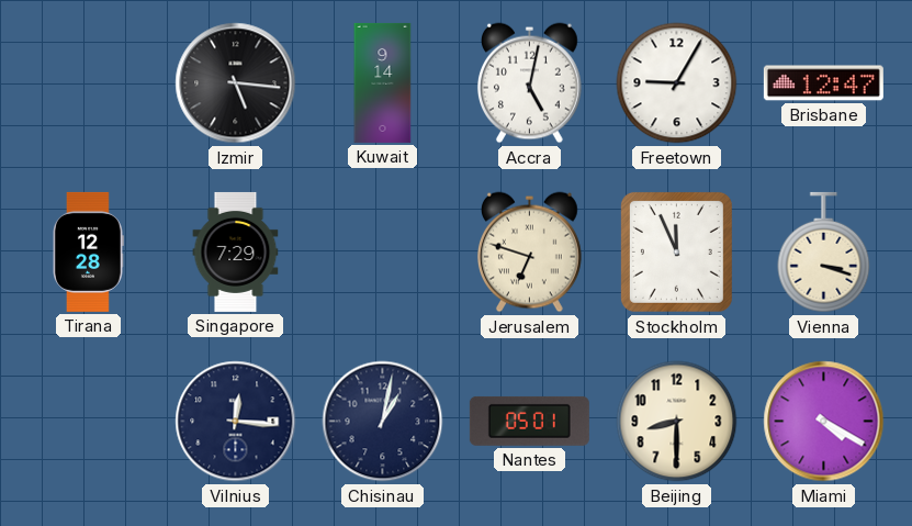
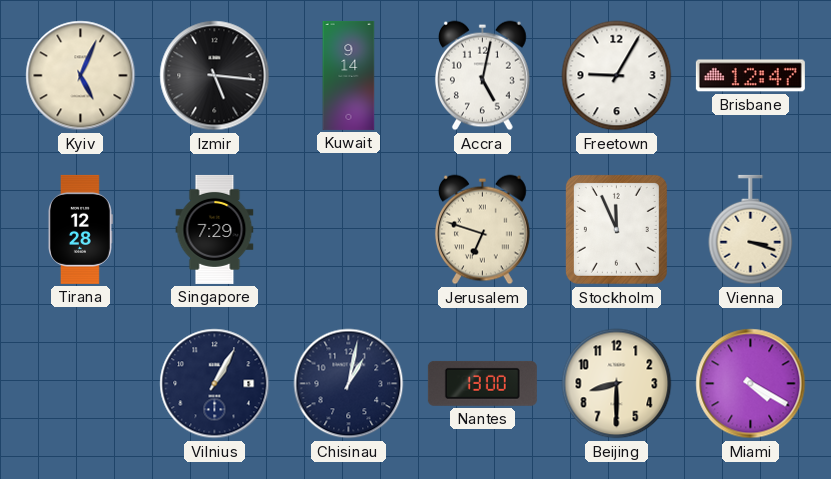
Kyiv: none -> 5:04
Vilnius: 12:16 -> 1:05
Nantes: 05:01 -> 13:00
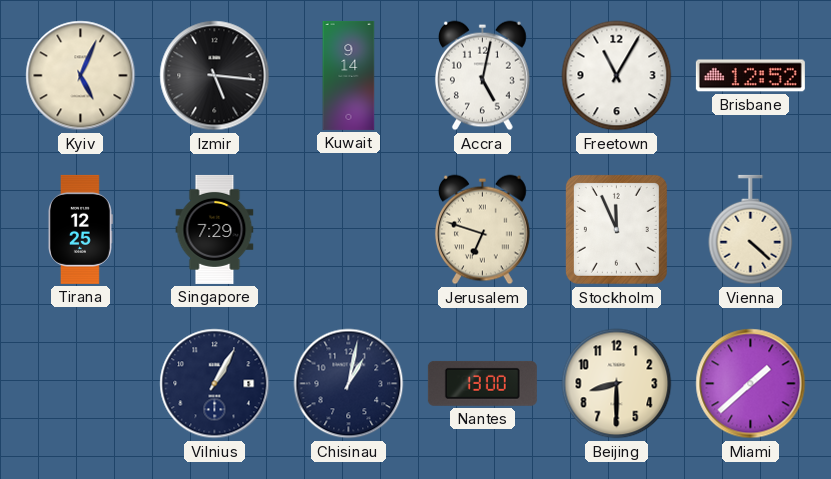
Freetown: 9:05 -> 11:05
Brisbane: 12:47 -> 12:52
Tirana: 12:28 -> 12:25
Vienna: 3:18 -> 4:22
Miami: 4:20 -> 1:38
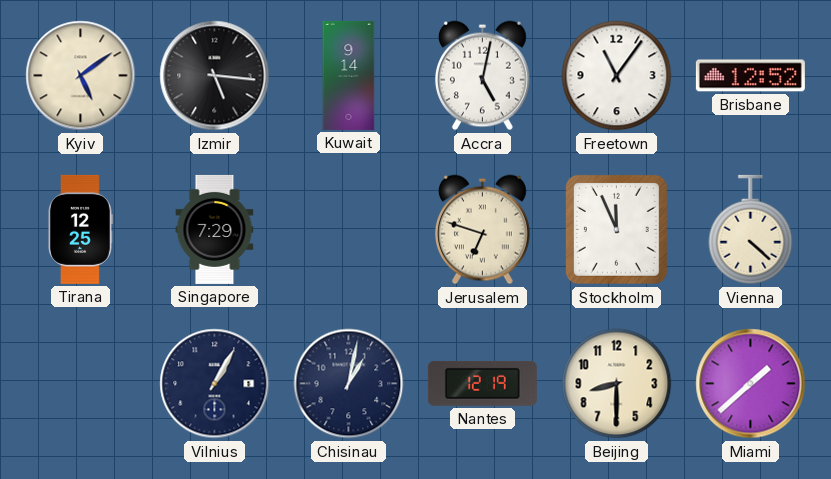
Kyiv: 5:04 -> 5:09
Freetown: 11:05 -> 11:06
Nantes: 13:00 -> 12:19
